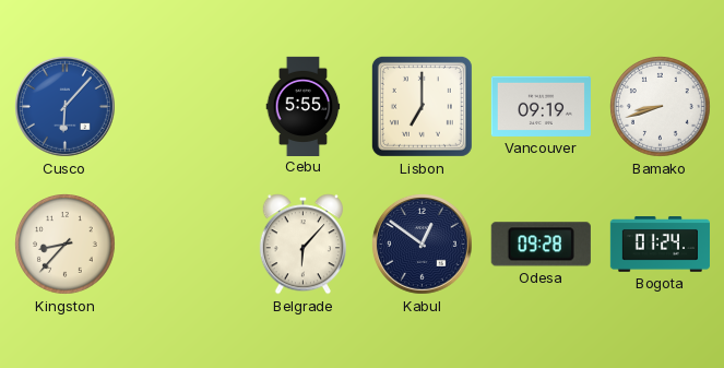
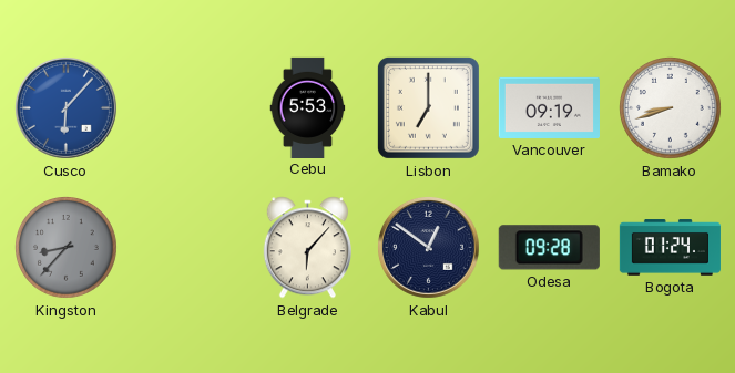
Cebu: 5:55 -> 5:53
Kingston dial: cream -> grey
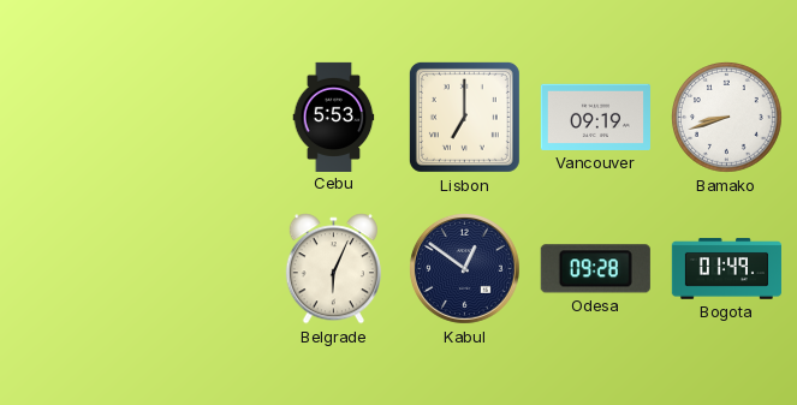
Cusco: 6:07 -> none
Kingston: 8:37 -> none
Belgrade: 6:07 -> 6:04
Bogota: 01:24 -> 01:49
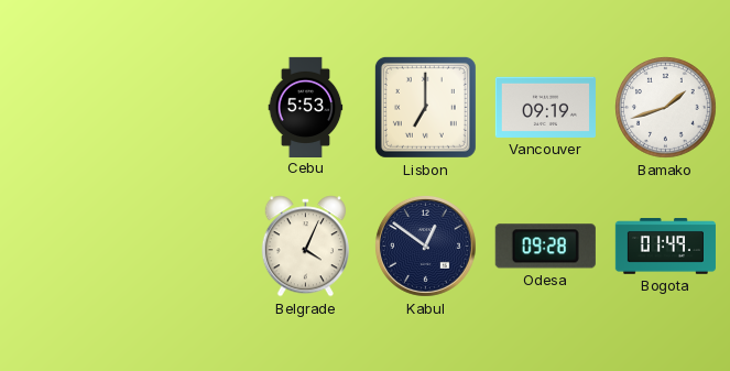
Bamako: 8:42 -> 1:42
Belgrade: 6:04 -> 4:04
